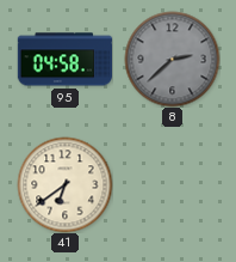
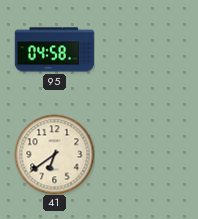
8: 2:38 -> none
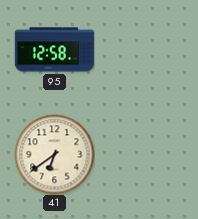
95: 04:58 -> 12:58
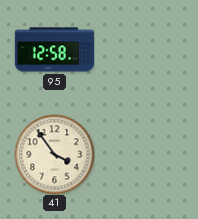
41: 6:39 -> 3:54
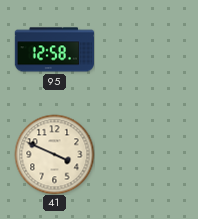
41: 3:54 -> 3:49
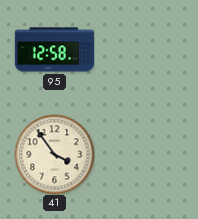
41: 3:49 -> 3:54
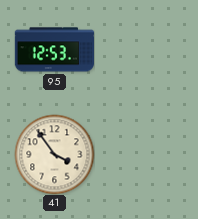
95: 12:58 -> 12:53
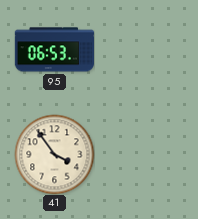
95: 12:53 -> 06:53
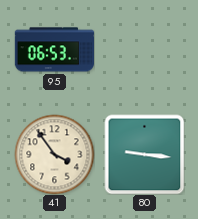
80: none -> 9:16
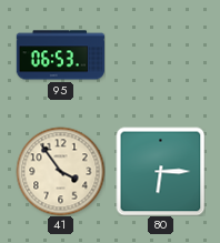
80: 9:16 -> 6:15
